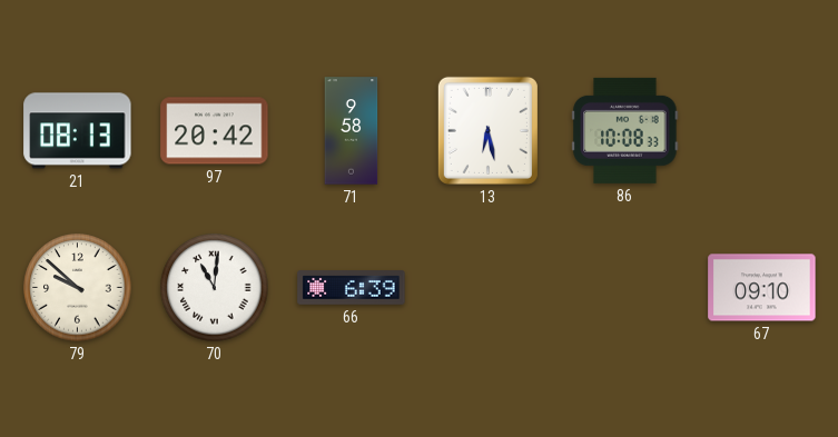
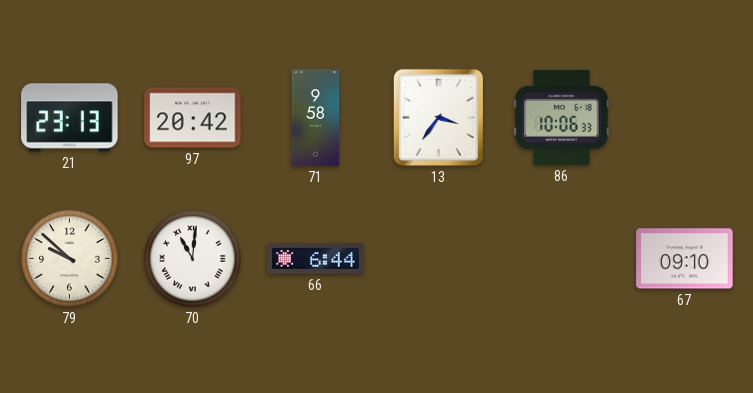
21: 08:13 -> 23:13
13: 6:28 -> 3:36
86: 10:08 -> 10:06
66: 6:39 -> 6:44
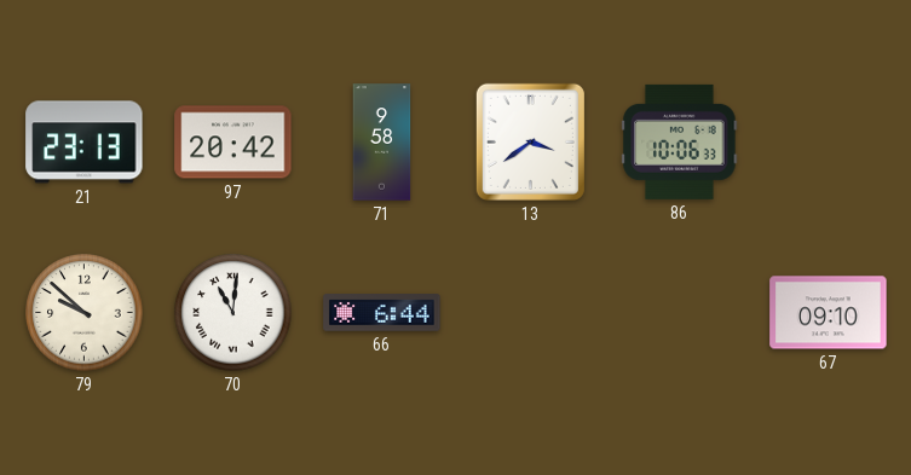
13: 3:36 -> 3:39
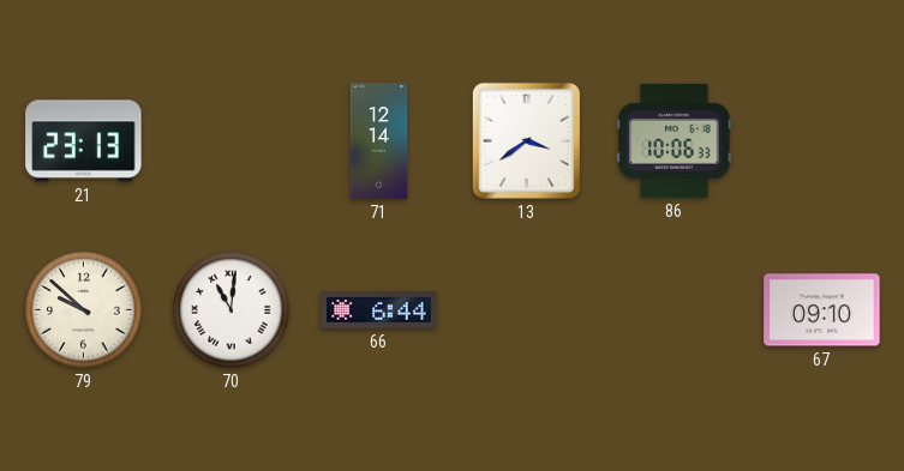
97: 20:42 -> none
71: 9:58 -> 12:14
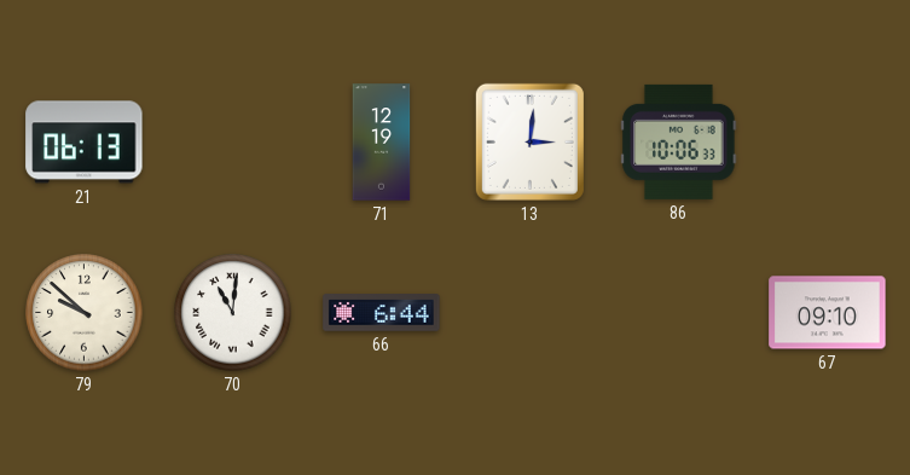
21: 23:13 -> 06:13
71: 12:14 -> 12:19
13: 3:39 -> 3:01
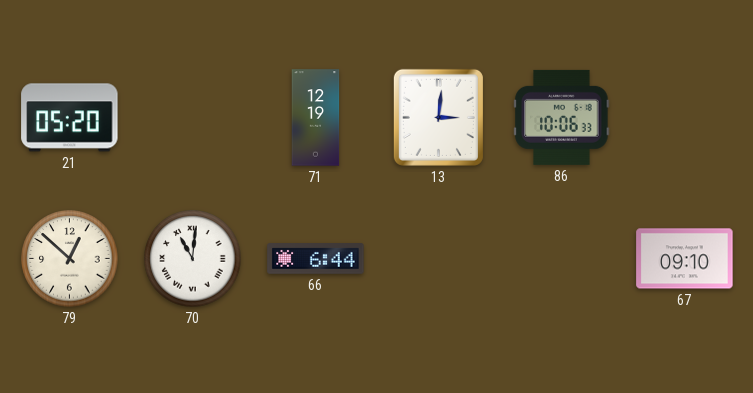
21: 06:13 -> 05:20
79: 9:52 -> 12:52
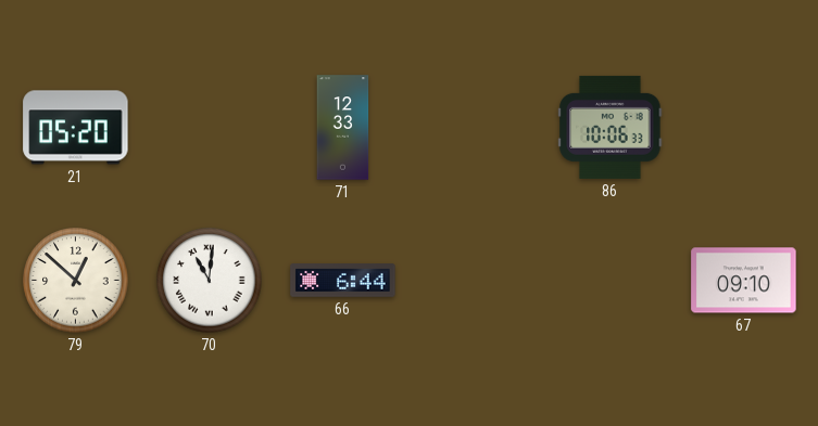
71: 12:19 -> 12:33
13: 3:01 -> none
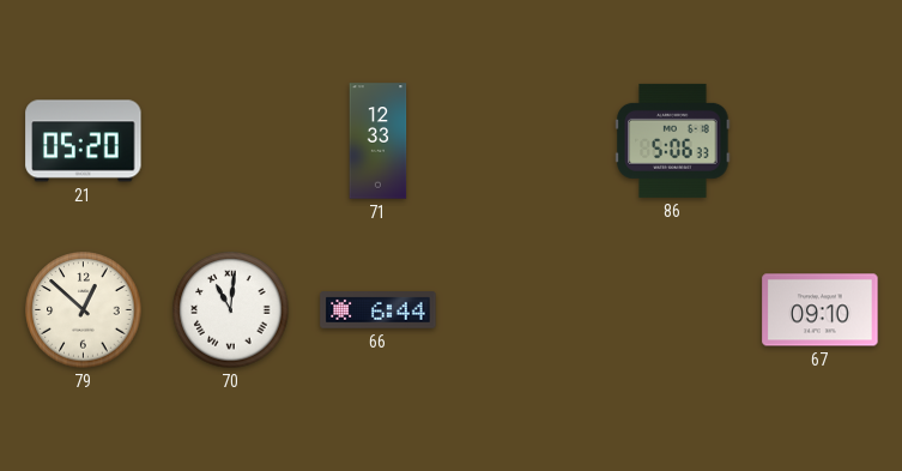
86: 10:06 -> 5:06
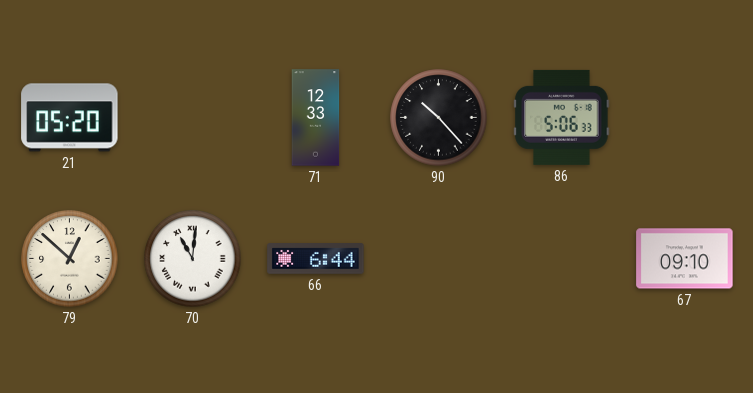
90: none -> 10:23
